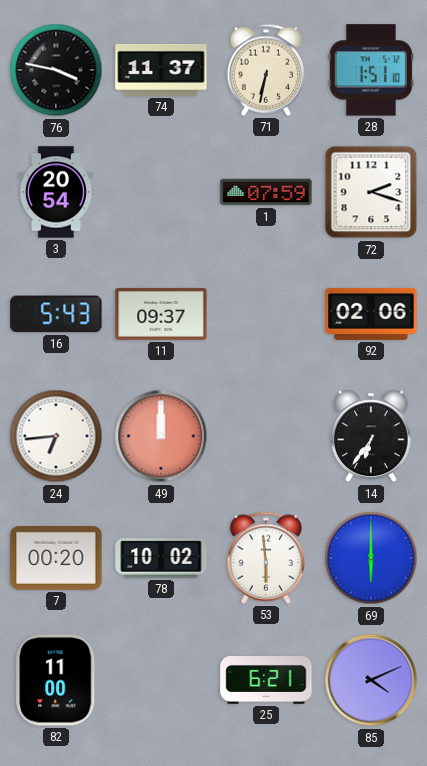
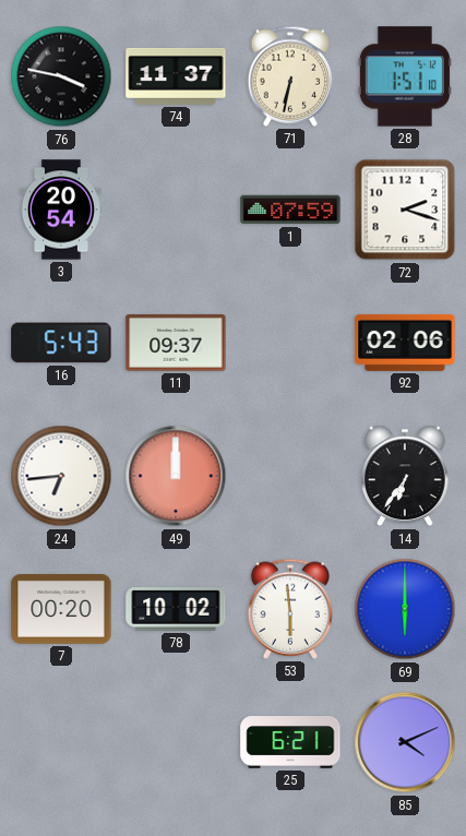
82: 11:00 -> none
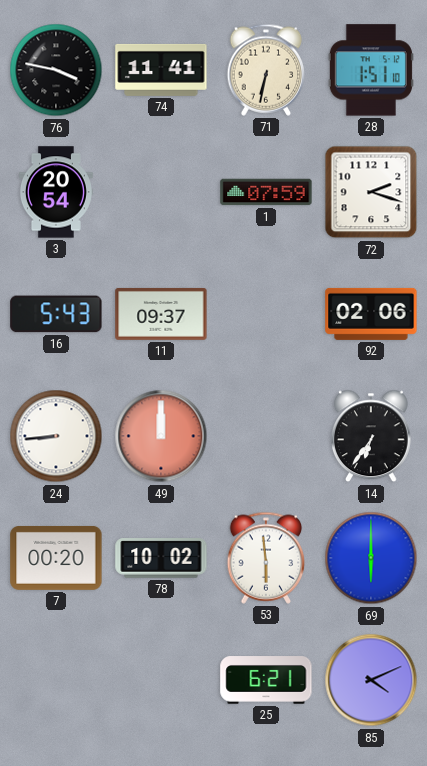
74: 11:37 -> 11:41
24: 6:44 -> 8:44
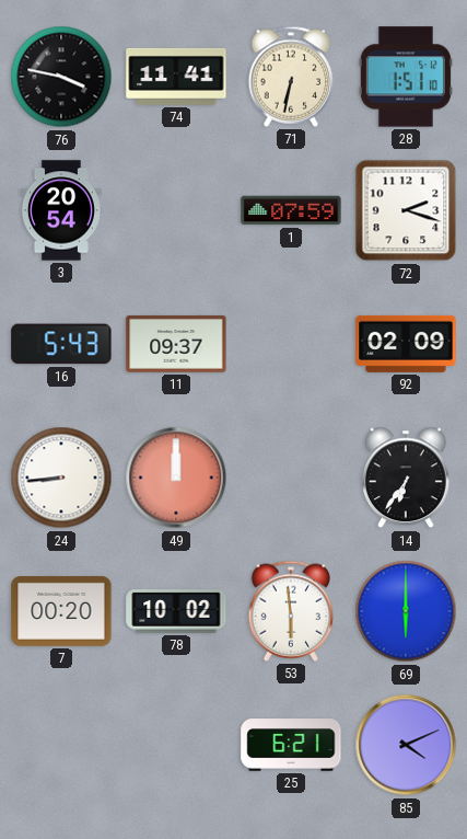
92: 02:06 -> 02:09
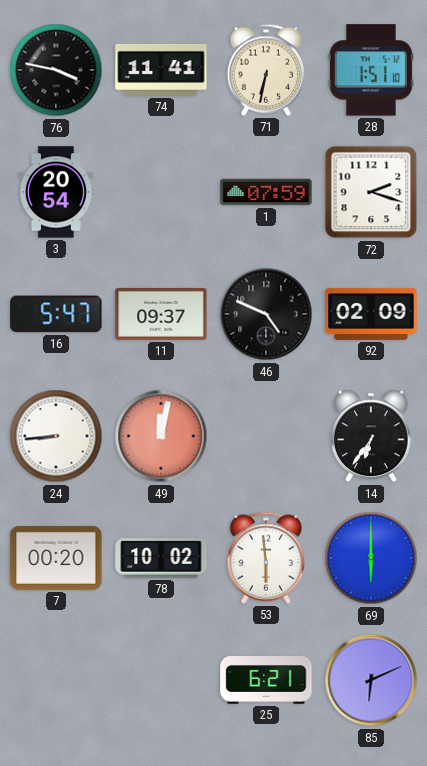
16: 5:43 -> 5:47
46: none -> 4:49
49: 12:00 -> 12:02
85: 4:11 -> 6:11
